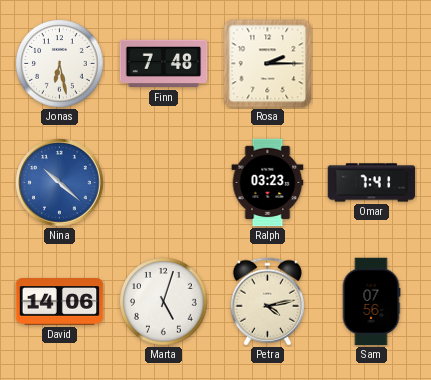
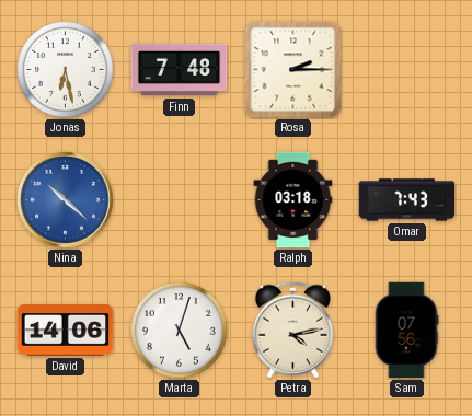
Ralph: 03:23 -> 03:18
Omar: 7:41 -> 7:43
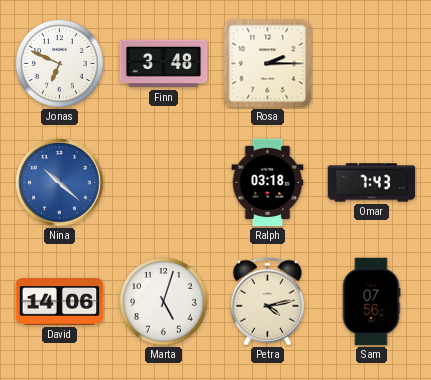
Jonas: 6:28 -> 6:49
Finn: 7:48 -> 3:48
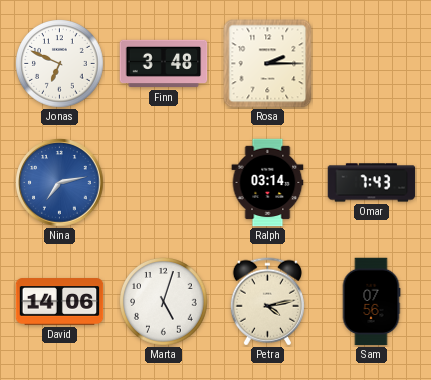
Nina: 10:22 -> 7:13
Ralph: 03:18 -> 03:14
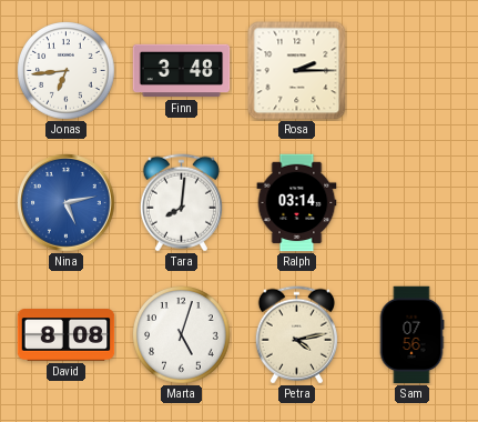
Jonas: 6:49 -> 6:44
Nina: 7:13 -> 5:13
Tara: none -> 8:01
Omar: 7:43 -> none
David: 14:06 -> 8:08
